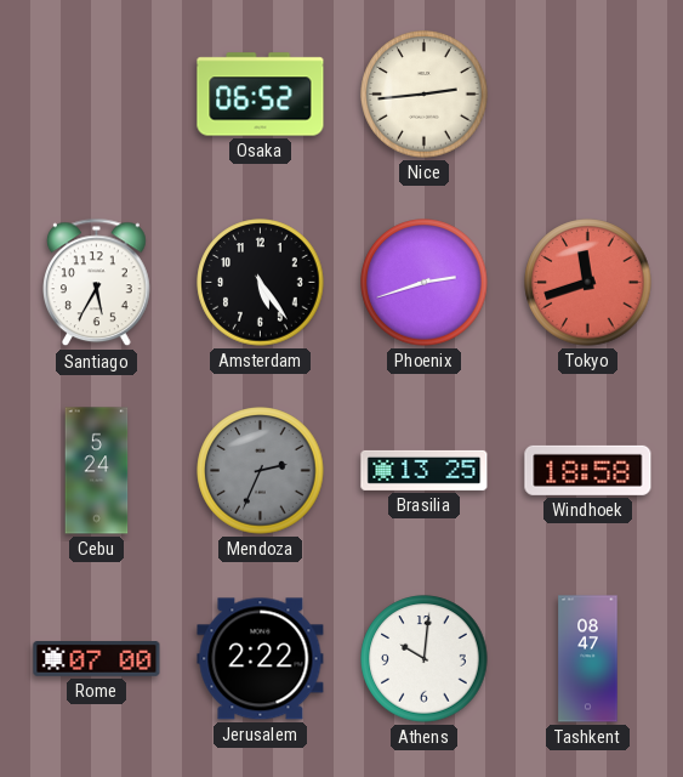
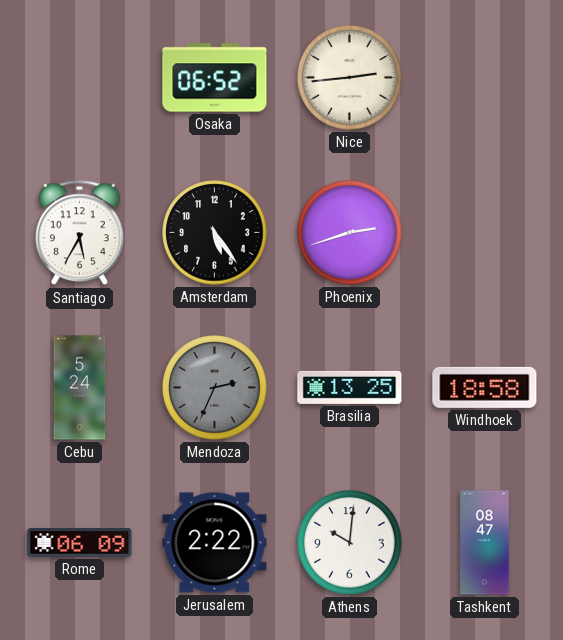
Tokyo: 11:42 -> none
Rome: 07:00 -> 06:09
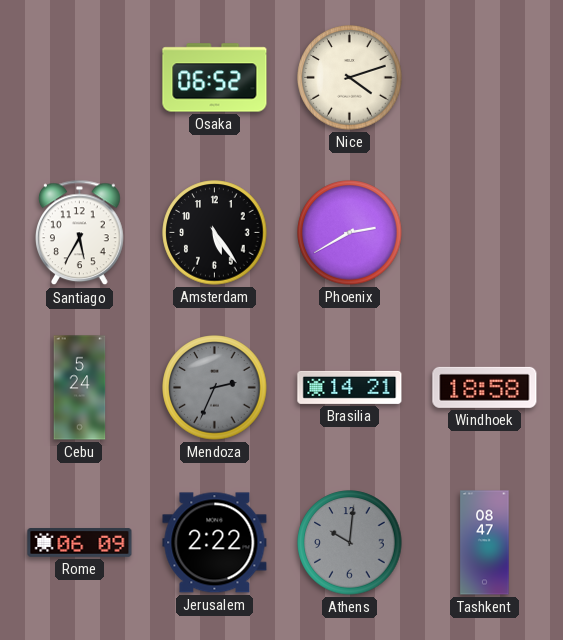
Nice: 2:44 -> 4:12
Phoenix: 2:42 -> 2:40
Brasilia: 13:25 -> 14:21
Athens dial: white -> grey
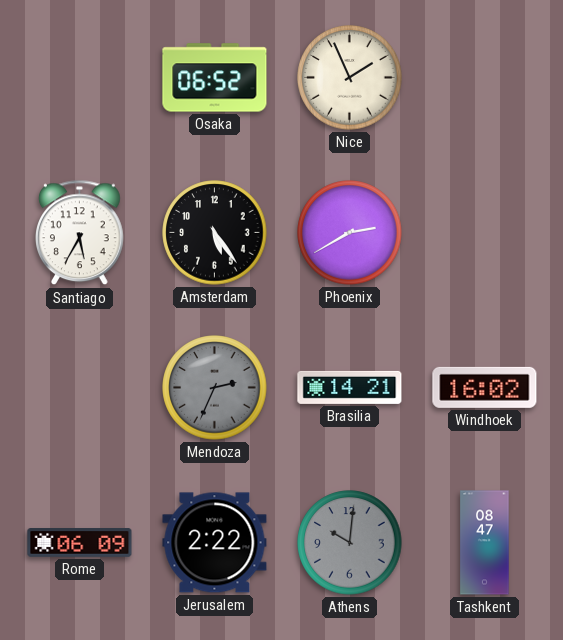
Nice: 4:12 -> 1:56
Cebu: 5:24 -> none
Windhoek: 18:58 -> 16:02
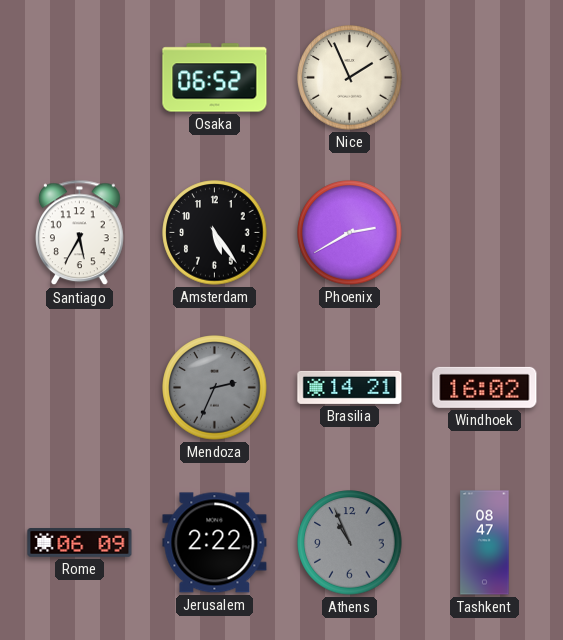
Athens: 10:01 -> 10:56
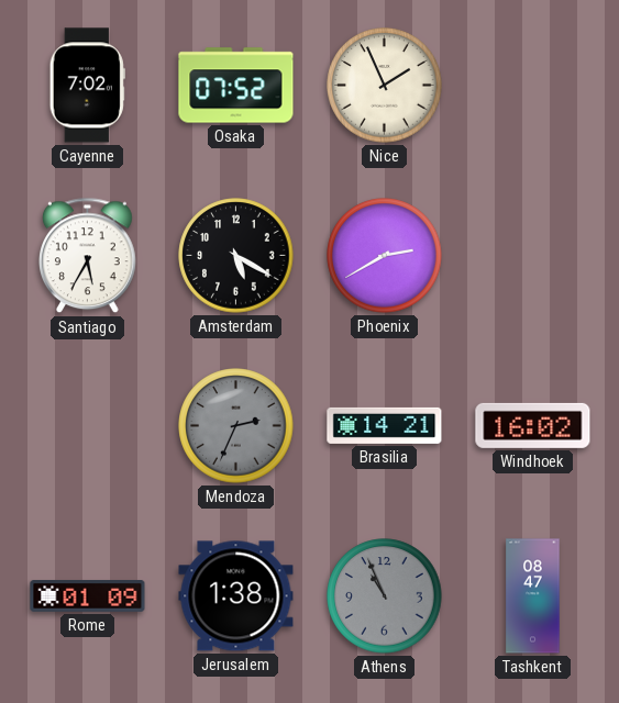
Cayenne: none -> 7:02
Osaka: 06:52 -> 07:52
Amsterdam: 5:24 -> 5:20
Rome: 06:09 -> 01:09
Jerusalem: 2:22 -> 1:38
